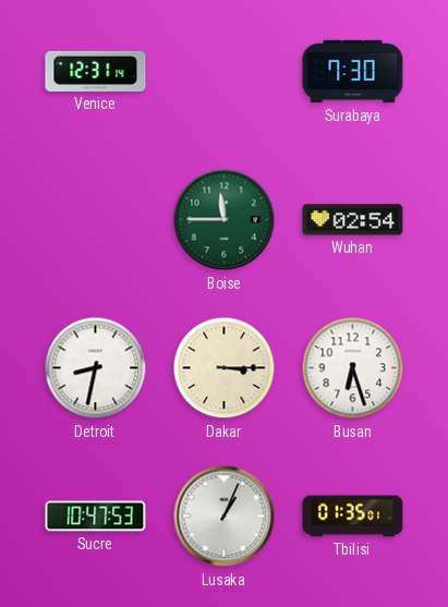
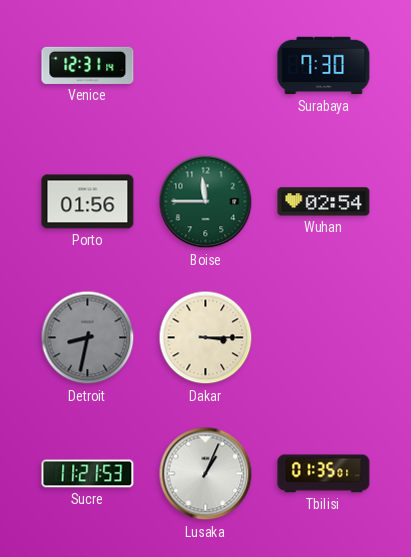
Porto: none -> 01:56
Detroit dial: white -> grey
Busan: 6:27 -> none
Sucre: 10:47 -> 11:21
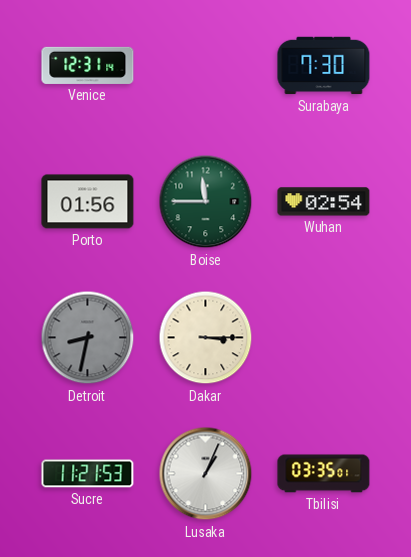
Tbilisi: 01:35 -> 03:35
